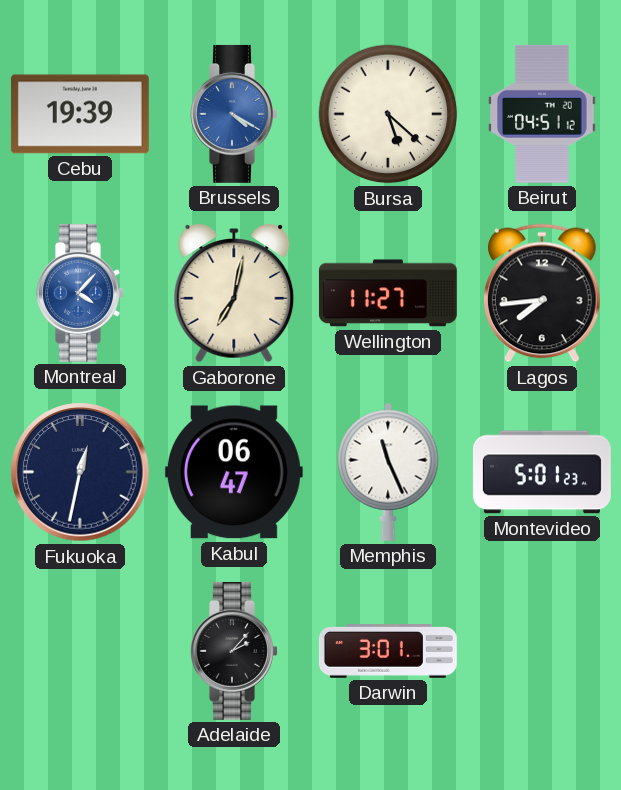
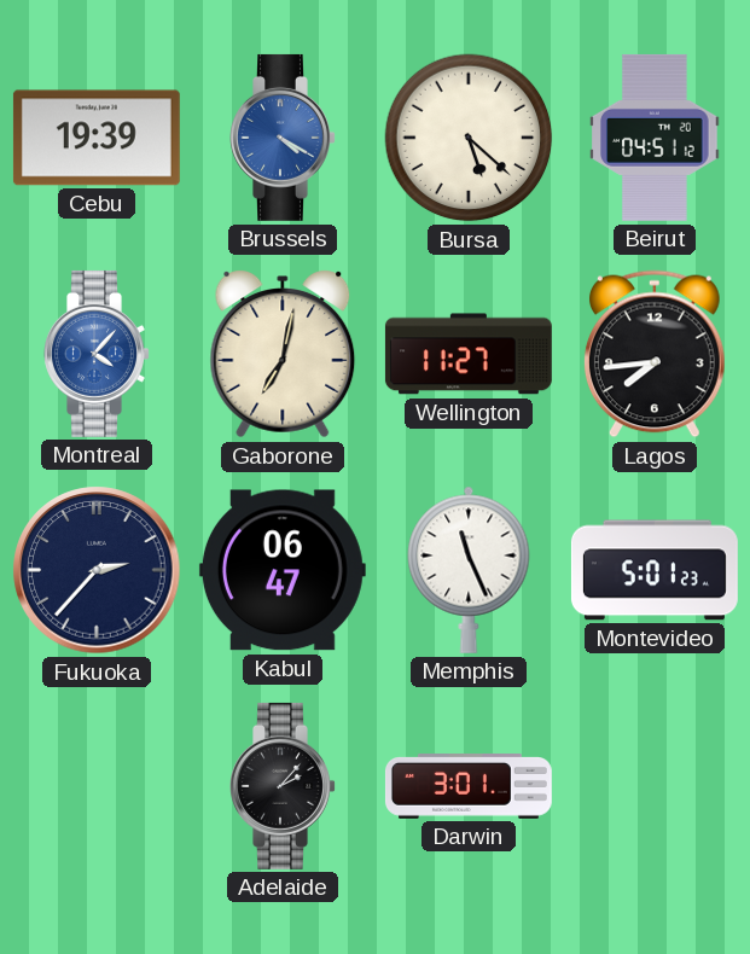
Fukuoka: 12:32 -> 2:37
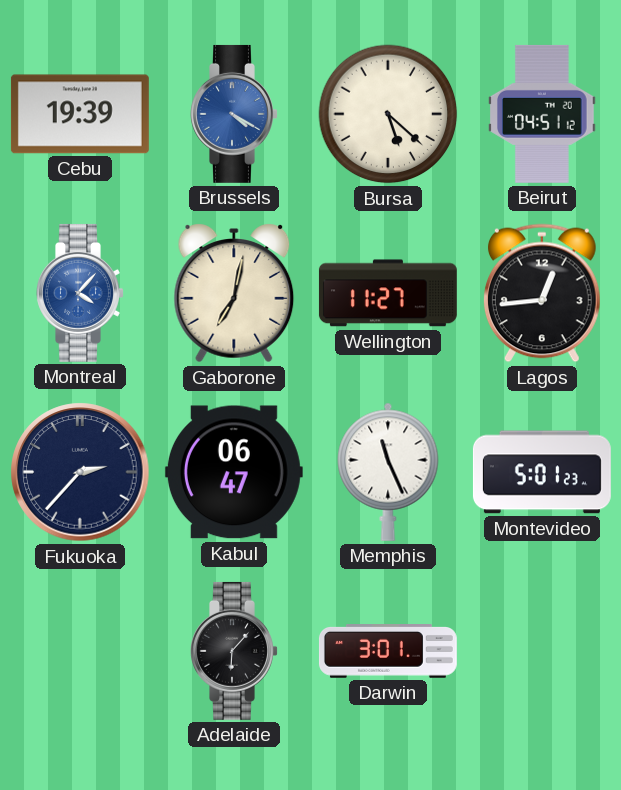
Lagos: 7:44 -> 12:44
Adelaide: 2:07 -> 6:07
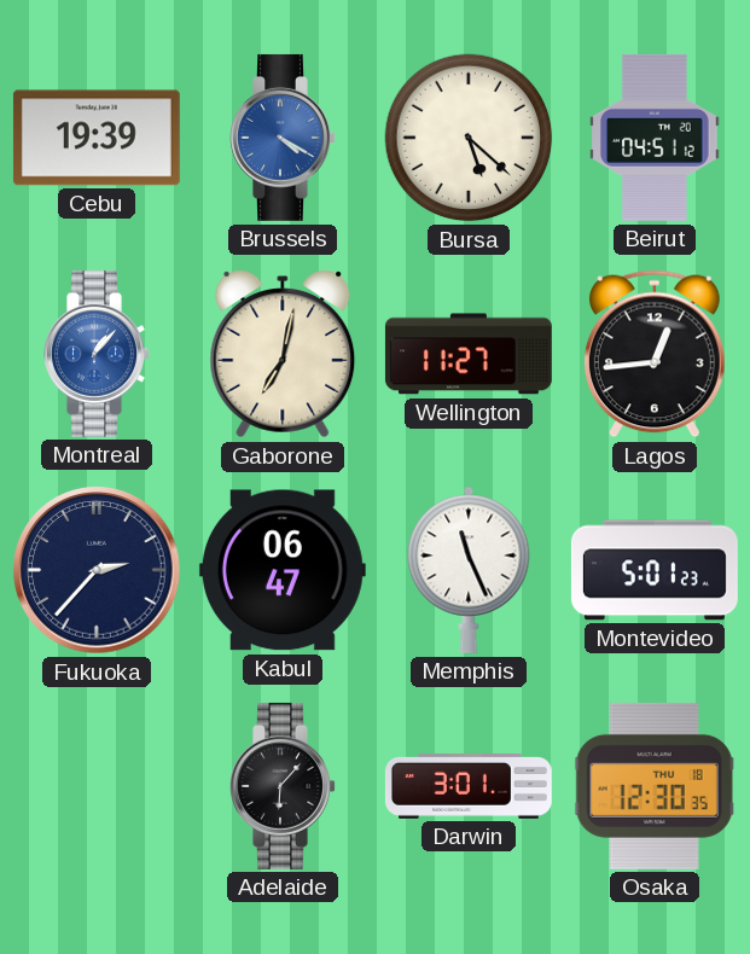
Montreal: 4:07 -> 1:07
Osaka: none -> 12:30
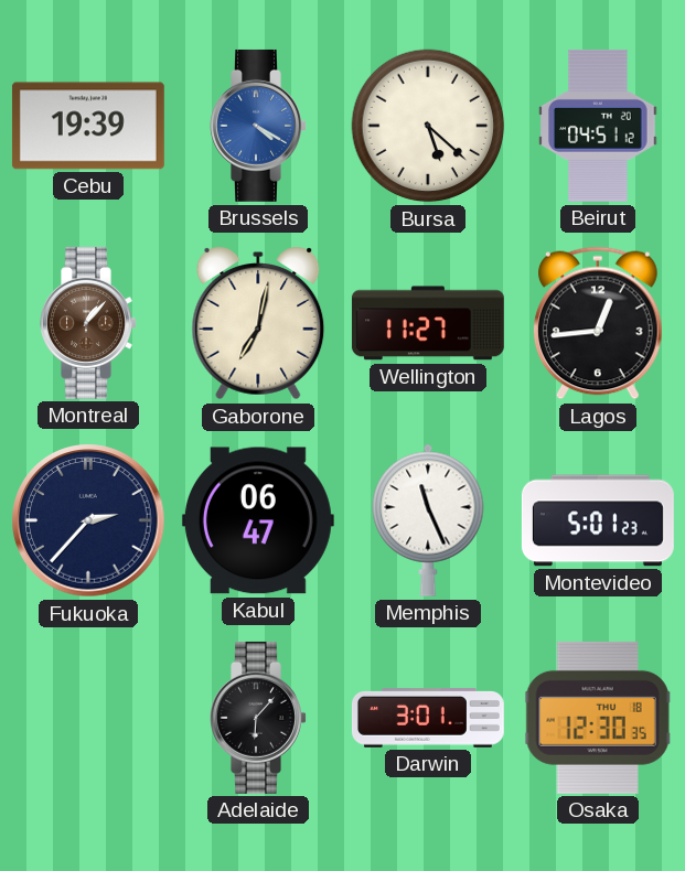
Montreal dial: blue -> brown
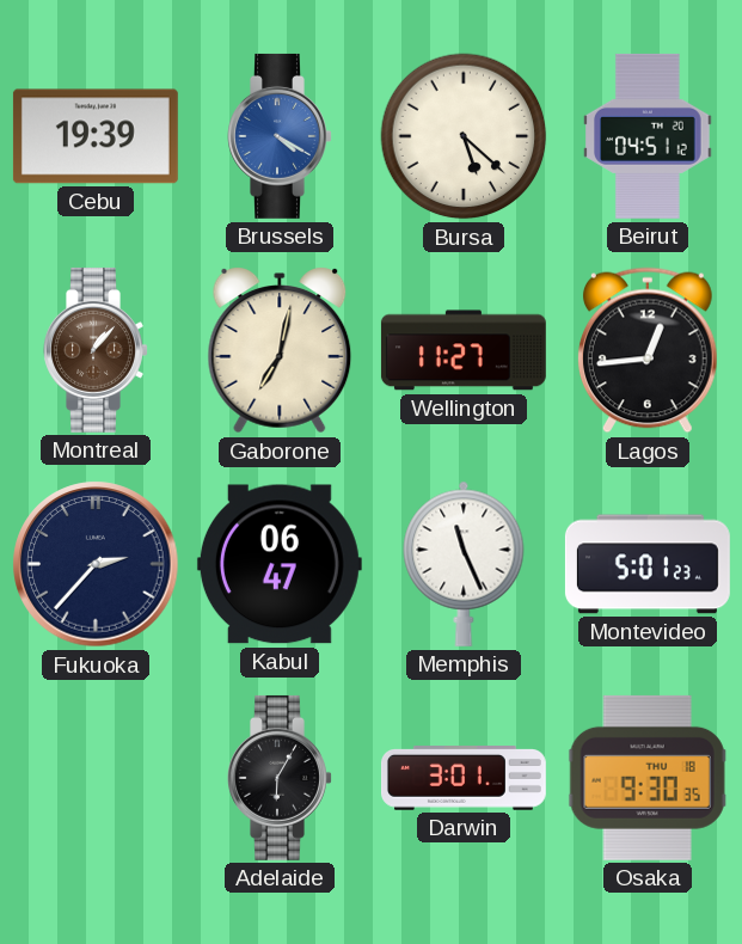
Adelaide: 6:07 -> 6:05
Osaka: 12:30 -> 9:30
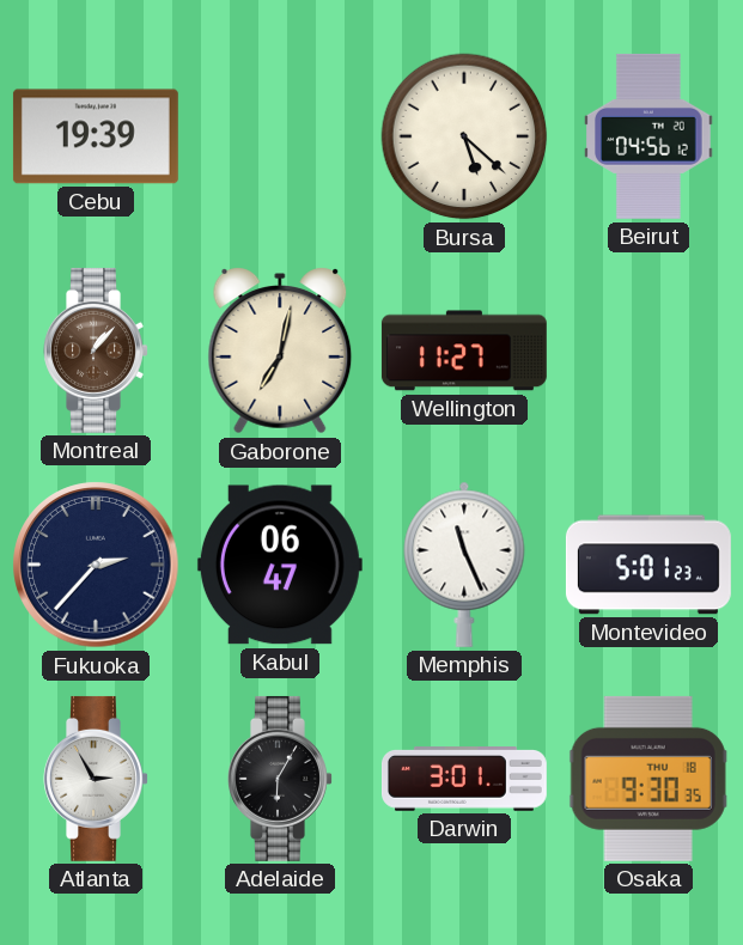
Brussels: 4:20 -> none
Beirut: 04:51 -> 04:56
Lagos: 12:44 -> none
Atlanta: none -> 2:55
